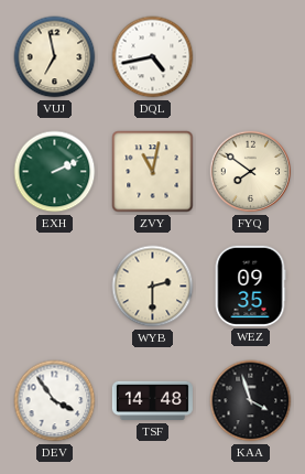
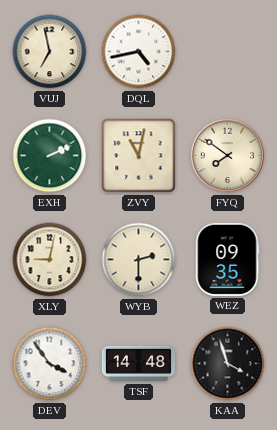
XLY: none -> 9:02
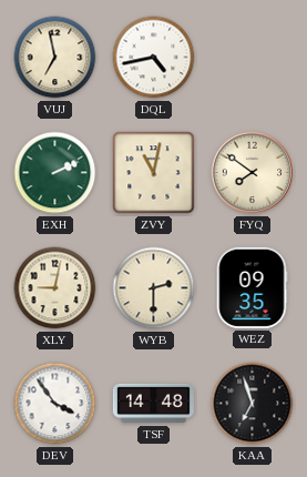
KAA: 3:57 -> 6:57
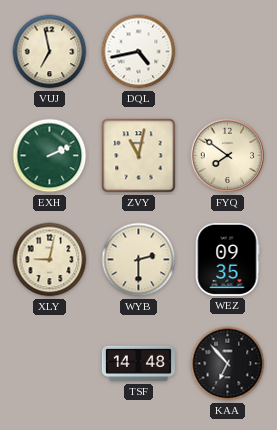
DEV: 3:54 -> none
KAA: 6:57 -> 6:53
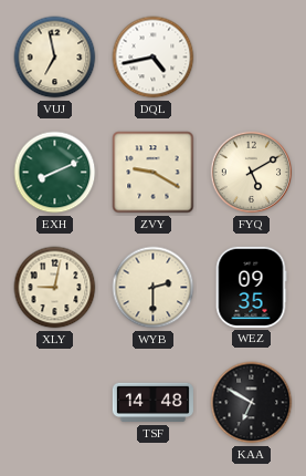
EXH: 2:11 -> 8:11
ZVY: 11:02 -> 9:20
FYQ: 7:51 -> 5:10
KAA: 6:53 -> 6:50
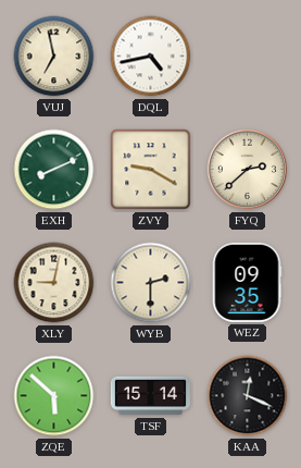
FYQ: 5:10 -> 2:38
ZQE: none -> 5:52
TSF: 14:48 -> 15:14
KAA: 6:50 -> 12:19
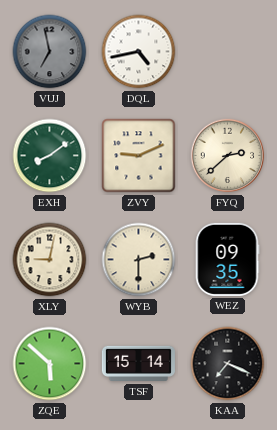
VUJ dial: cream -> grey
EXH: 8:11 -> 8:09
ZVY: 9:20 -> 9:11
KAA: 12:19 -> 7:19
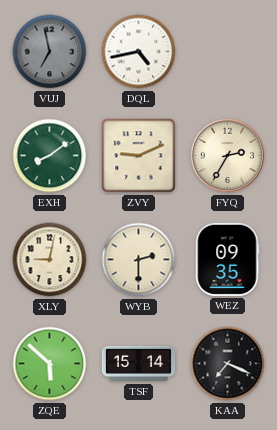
FYQ: 2:38 -> 2:35
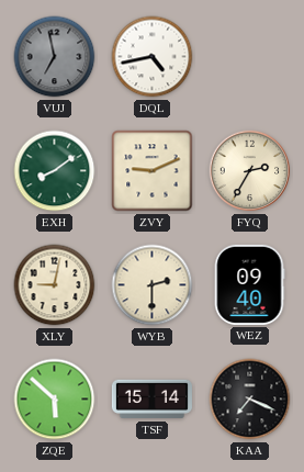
WEZ: 09:35 -> 09:40
